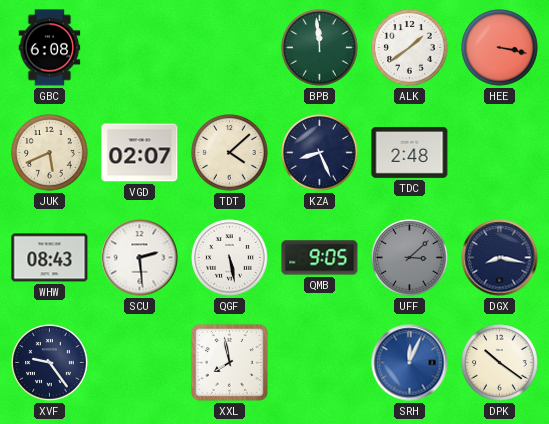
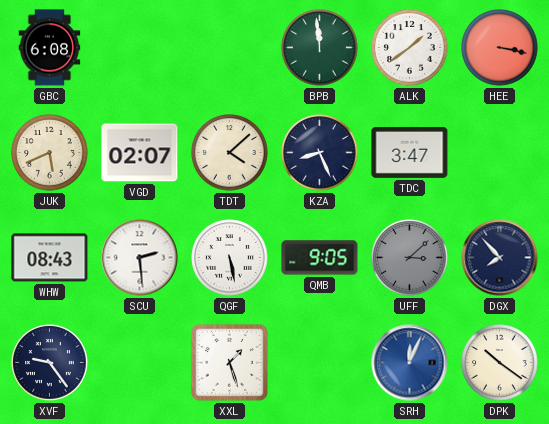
TDC: 2:48 -> 3:47
DGX: 8:17 -> 7:53
XXL: 7:58 -> 1:27
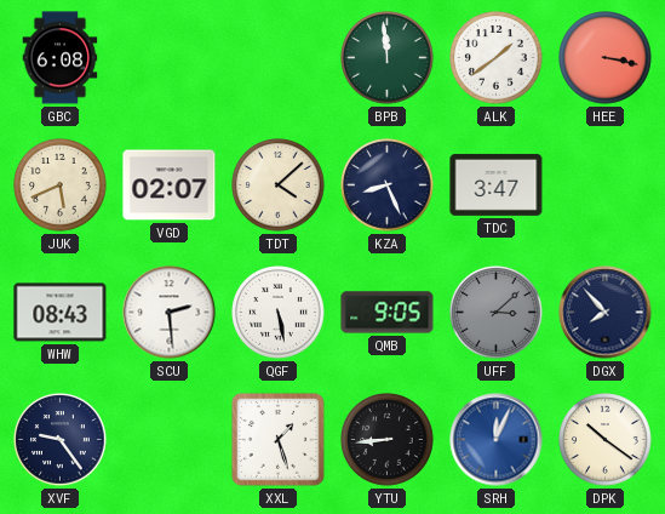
YTU: none -> 8:44
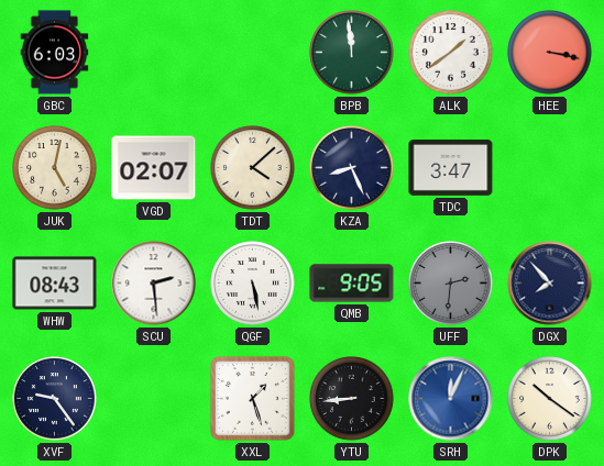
GBC: 6:08 -> 6:03
JUK: 5:41 -> 5:02
UFF: 3:08 -> 2:31
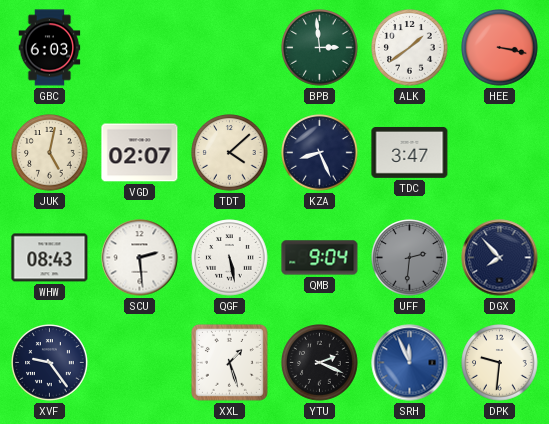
BPB: 11:59 -> 2:59
QMB: 9:05 -> 9:04
YTU: 8:44 -> 2:19
SRH: 12:04 -> 11:56
DPK: 10:21 -> 9:31
